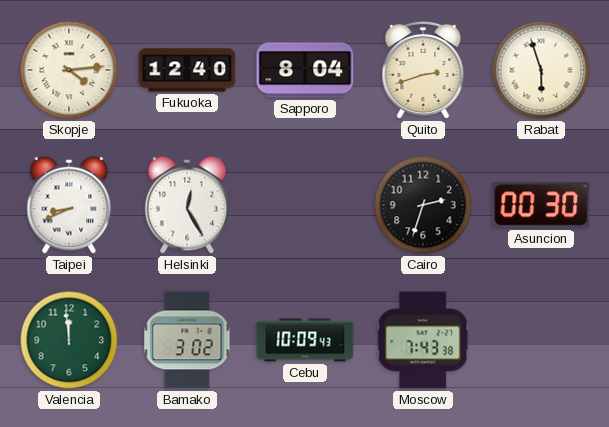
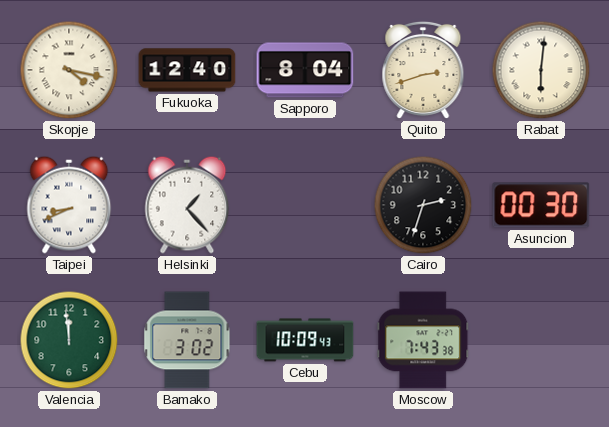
Skopje: 4:14 -> 4:17
Rabat: 5:57 -> 6:01
Helsinki: 12:25 -> 1:23
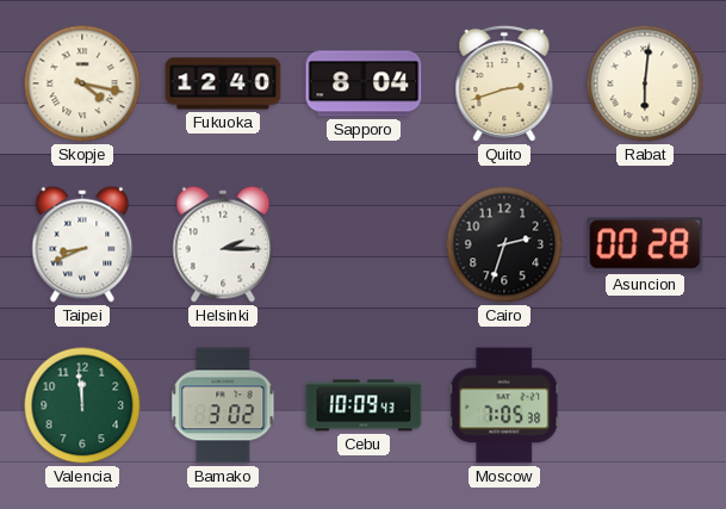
Helsinki: 1:23 -> 2:15
Asuncion: 00:30 -> 00:28
Moscow: 7:43 -> 7:05
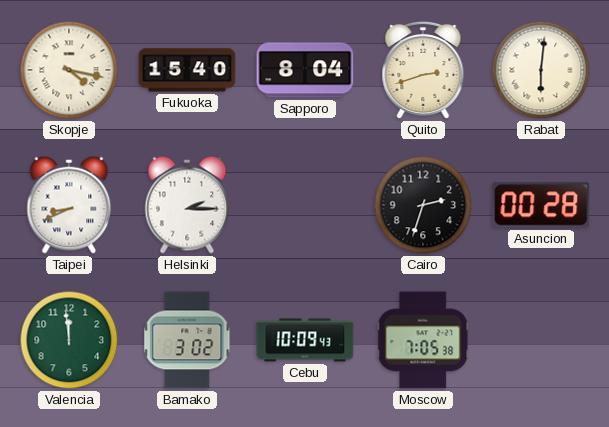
Fukuoka: 12:40 -> 15:40
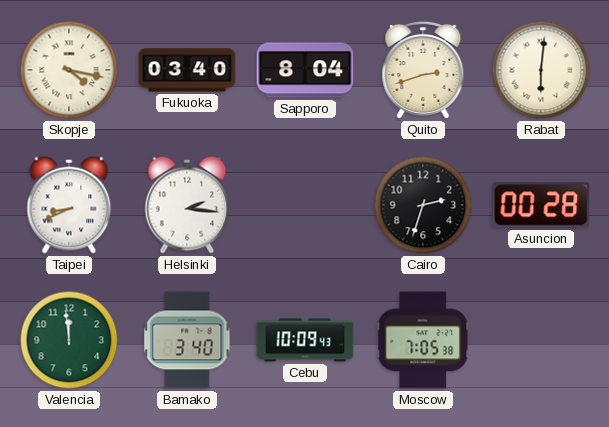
Fukuoka: 15:40 -> 03:40
Helsinki: 2:15 -> 2:16
Bamako: 3:02 -> 3:40
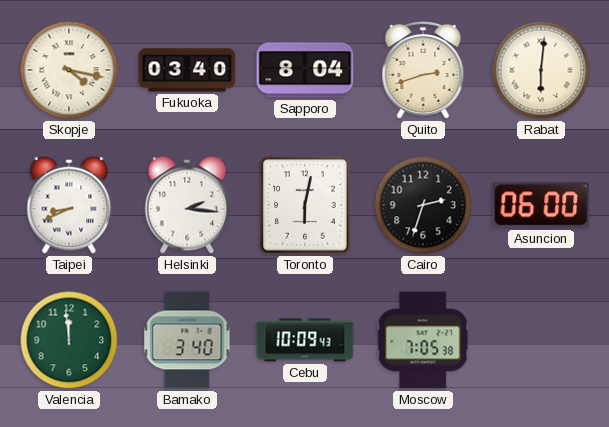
Toronto: none -> 6:02
Asuncion: 00:28 -> 06:00
